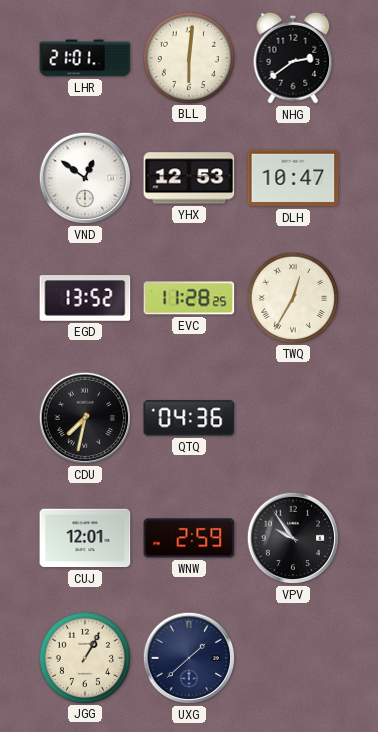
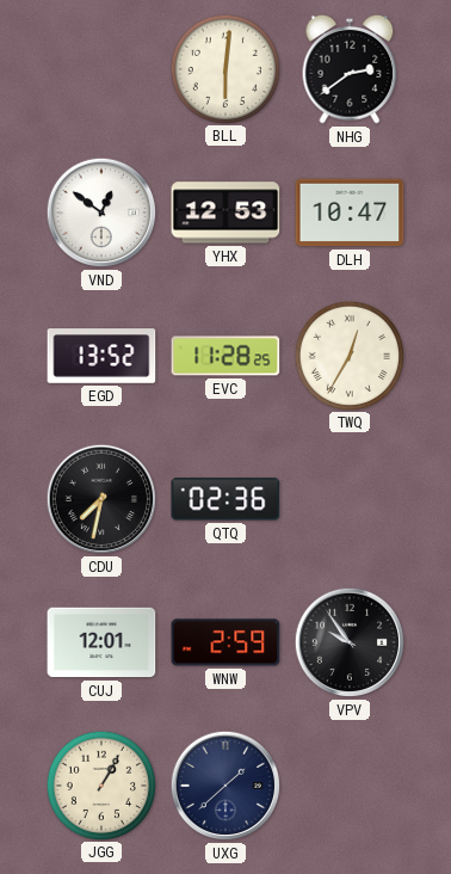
LHR: 21:01 -> none
QTQ: 04:36 -> 02:36
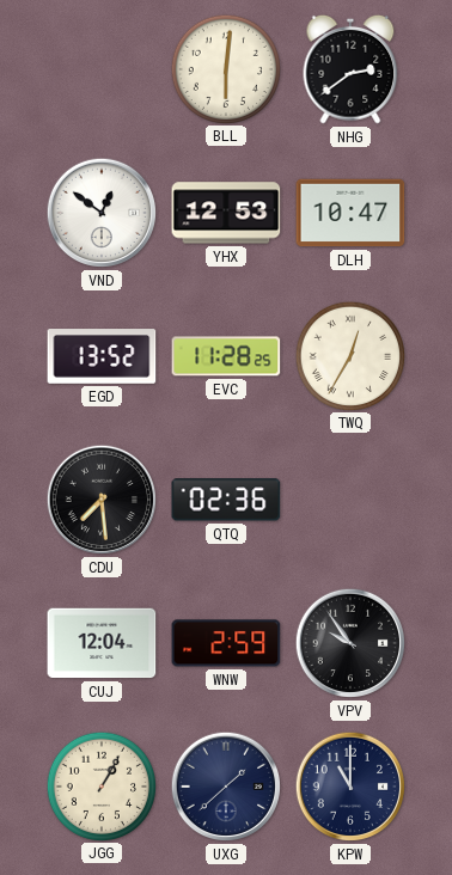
CDU: 7:32 -> 7:29
CUJ: 12:01 -> 12:04
KPW: none -> 11:00
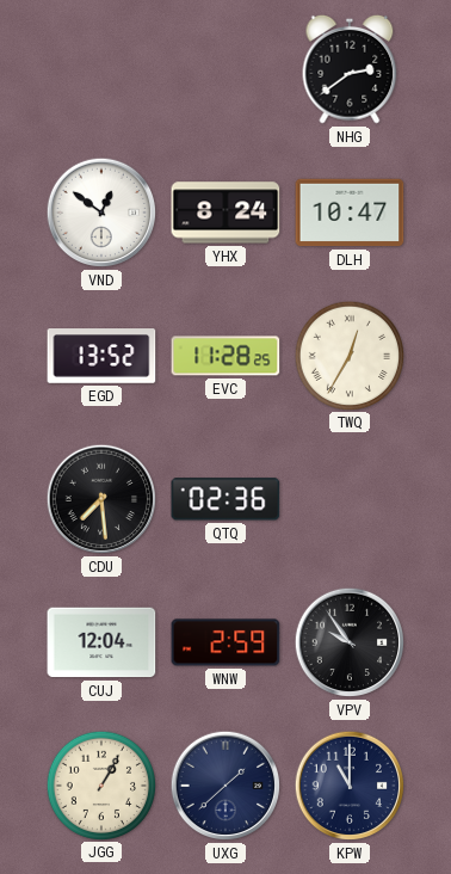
BLL: 6:01 -> none
YHX: 12:53 -> 8:24
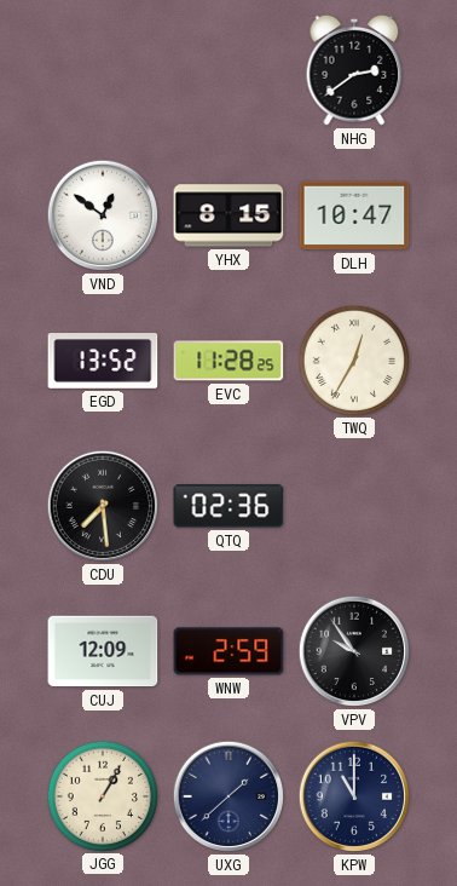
YHX: 8:24 -> 8:15
CUJ: 12:04 -> 12:09
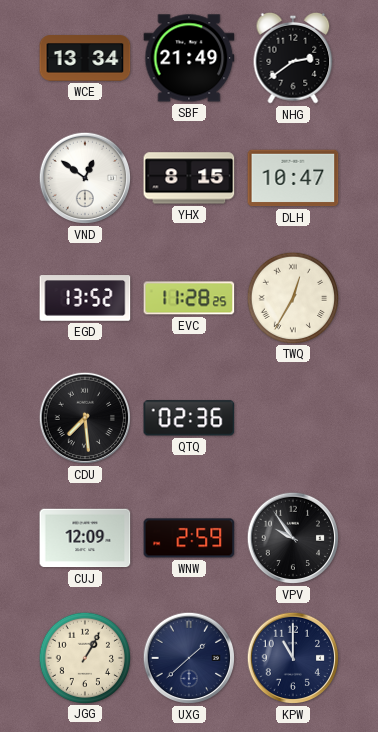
WCE: none -> 13:34
SBF: none -> 21:49
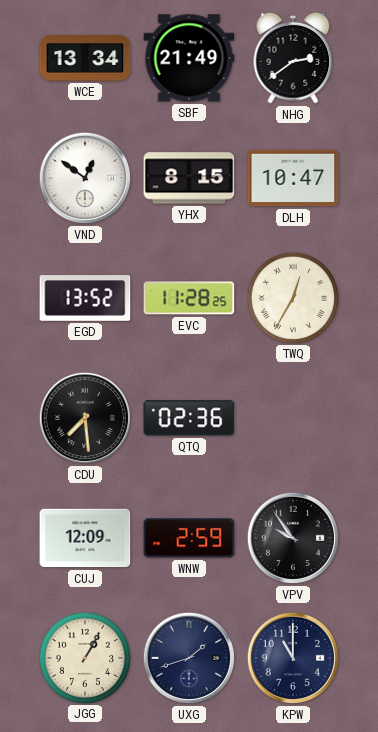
UXG: 1:38 -> 1:42
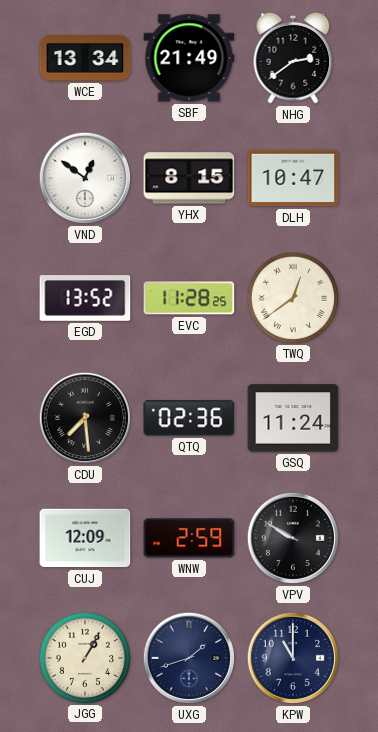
TWQ: 12:35 -> 12:39
GSQ: none -> 11:24
VPV: 9:54 -> 9:50
